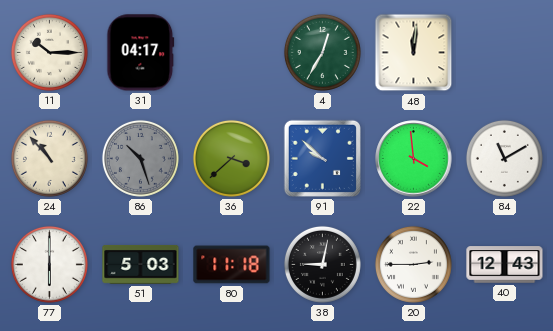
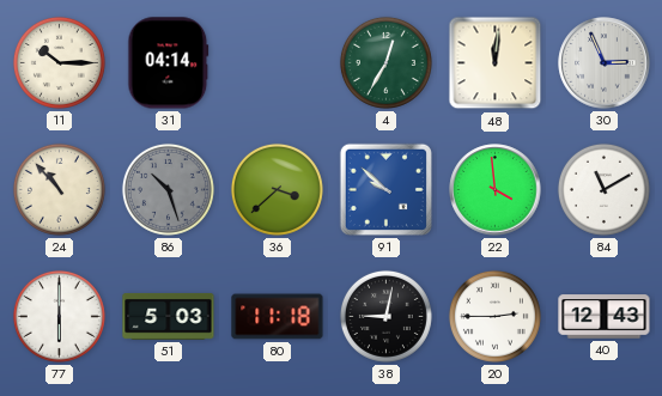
31: 04:17 -> 04:14
30: none -> 2:56
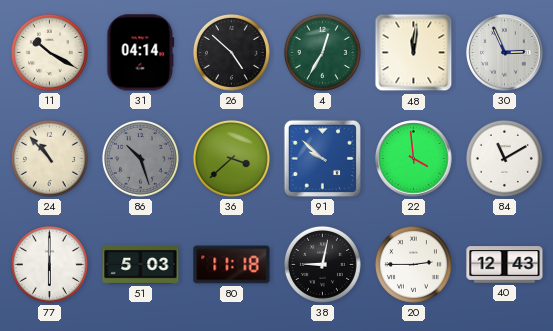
11: 10:15 -> 10:20
26: none -> 4:52
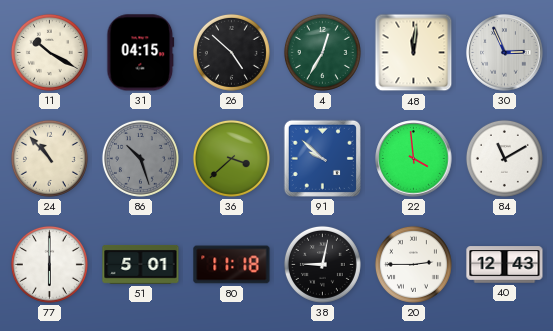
31: 04:14 -> 04:15
51: 5:03 -> 5:01
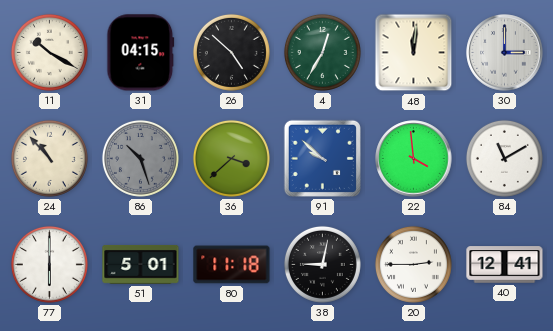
30: 2:56 -> 3:00
40: 12:43 -> 12:41
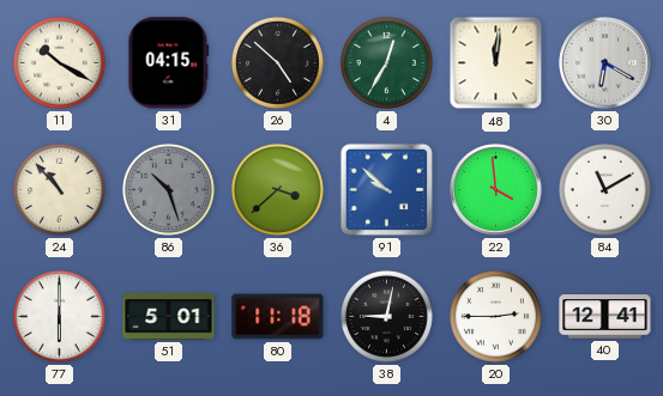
30: 3:00 -> 6:20
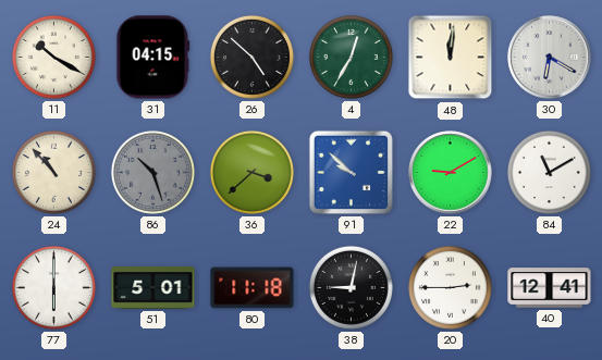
22: 3:59 -> 9:10
